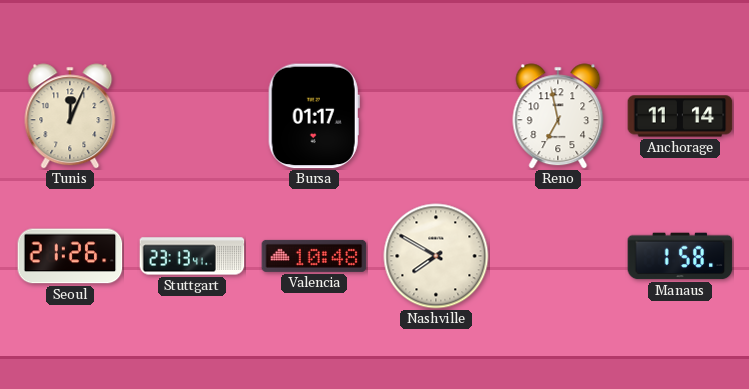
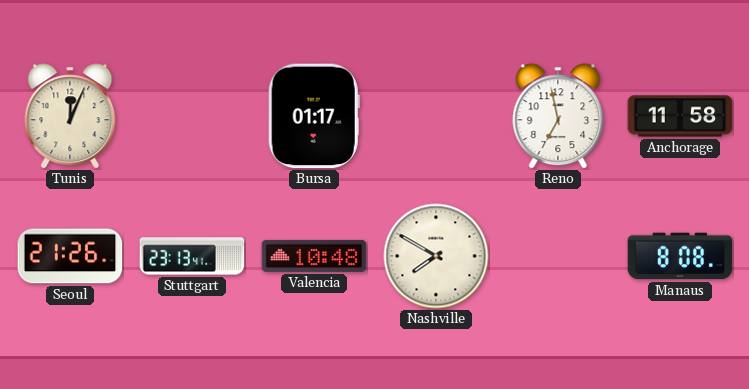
Anchorage: 11:14 -> 11:58
Manaus: 1:58 -> 8:08
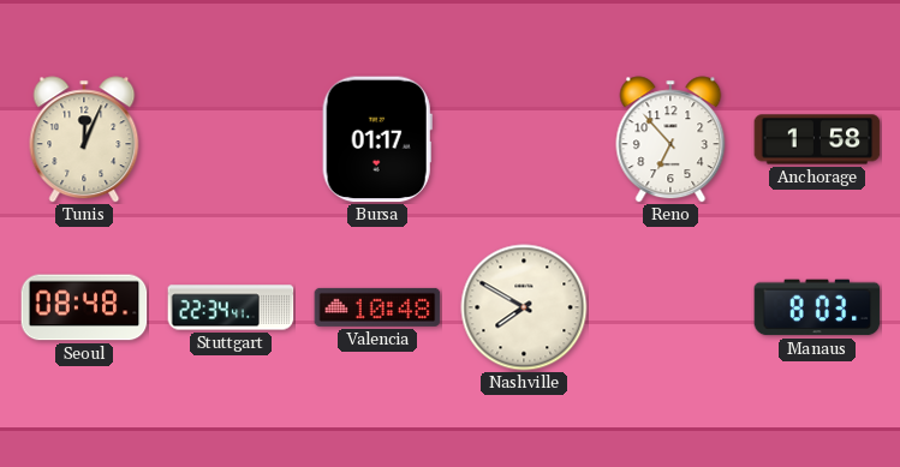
Reno: 6:58 -> 6:53
Anchorage: 11:58 -> 1:58
Seoul: 21:26 -> 08:48
Stuttgart: 23:13 -> 22:34
Manaus: 8:08 -> 8:03
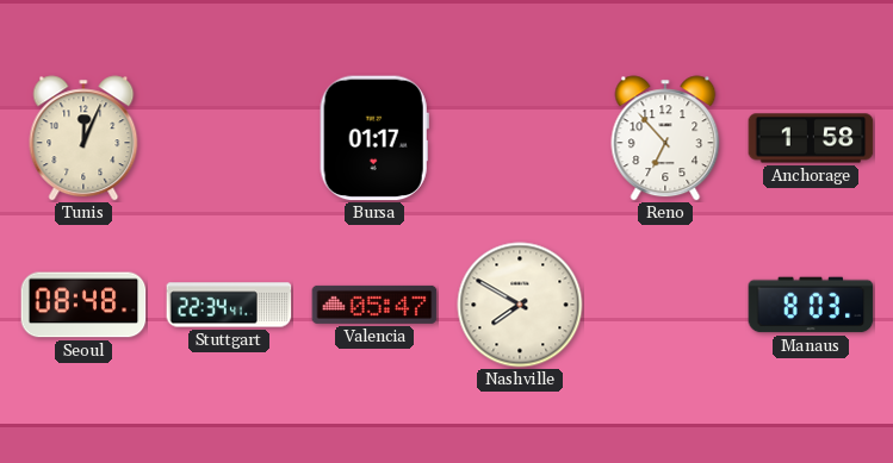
Valencia: 10:48 -> 05:47
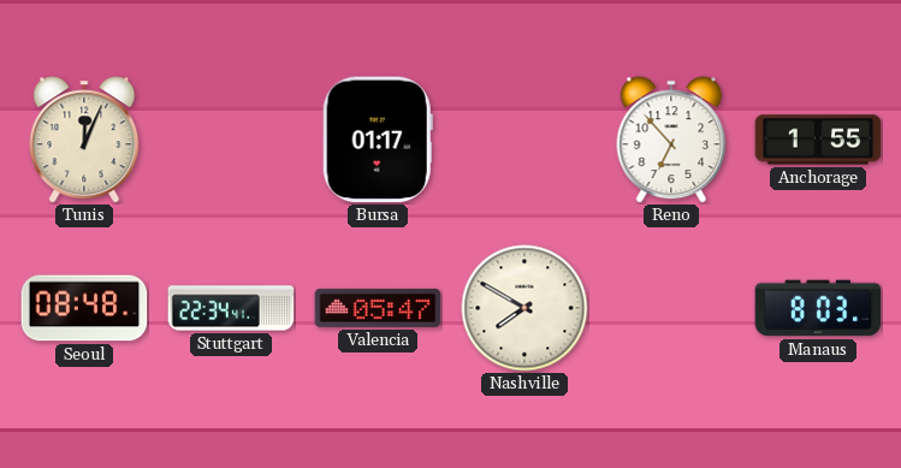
Anchorage: 1:58 -> 1:55
